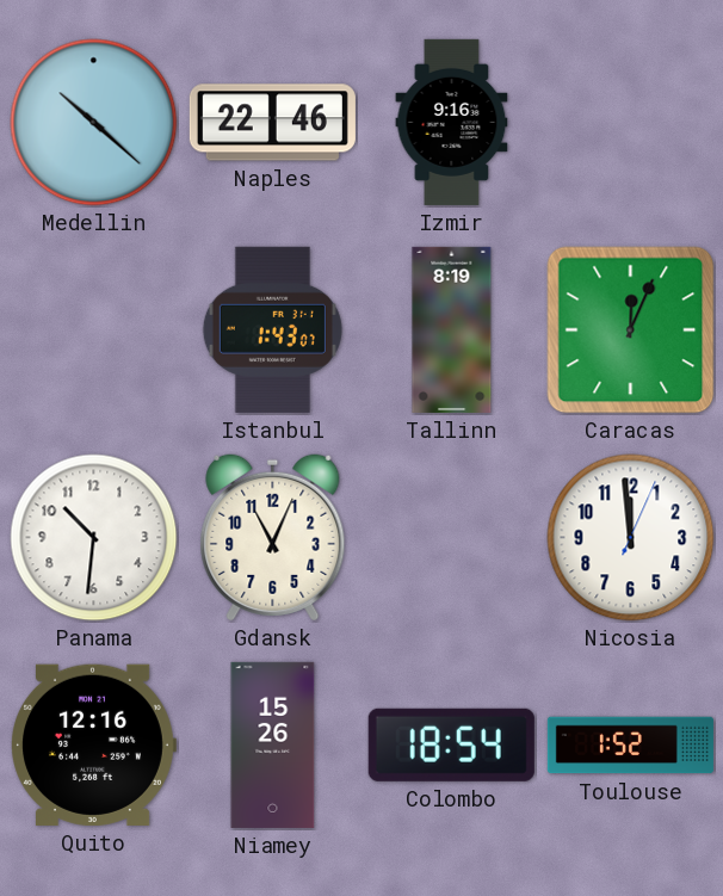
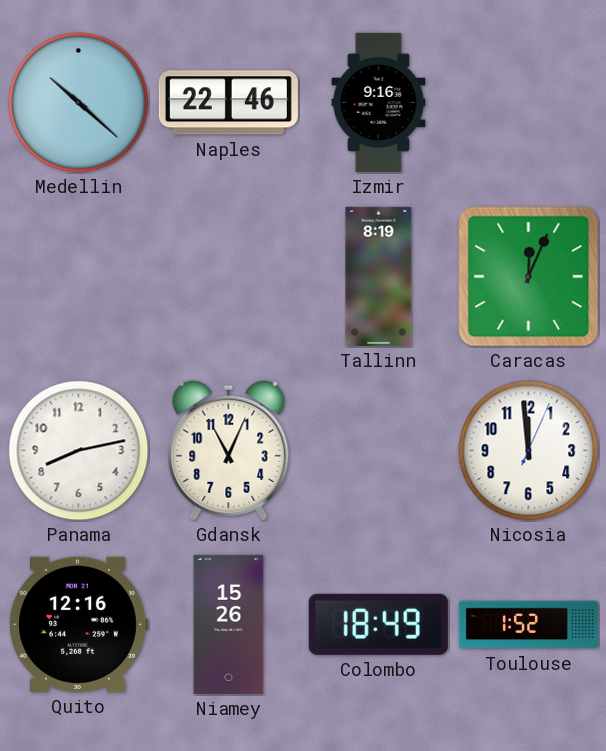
Istanbul: 1:43 -> none
Panama: 10:31 -> 8:13
Colombo: 18:54 -> 18:49
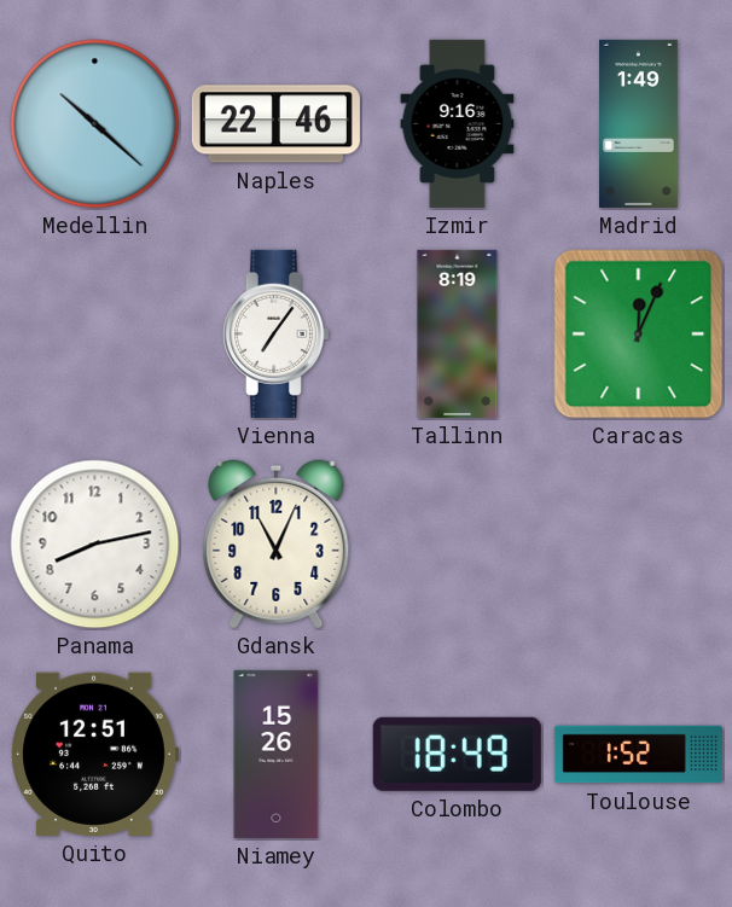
Madrid: none -> 1:49
Vienna: none -> 7:06
Nicosia: 11:59 -> none
Quito: 12:16 -> 12:51
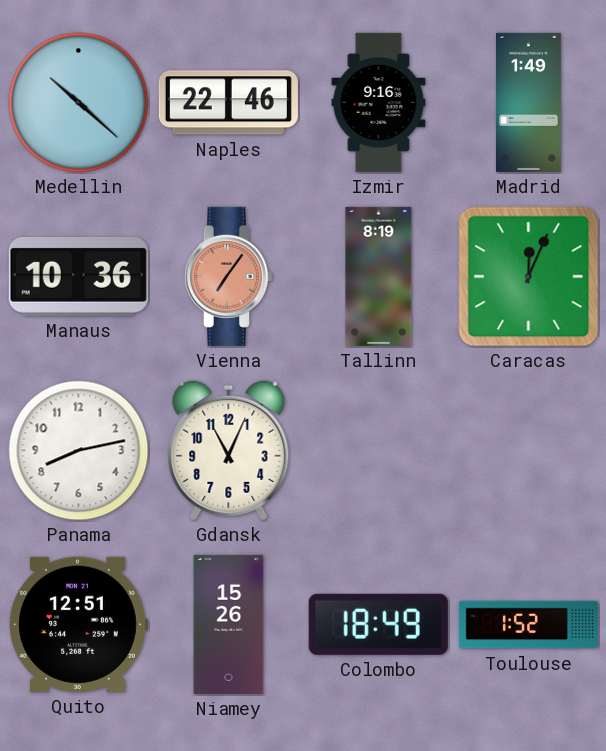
Manaus: none -> 10:36
Vienna dial: white -> salmon
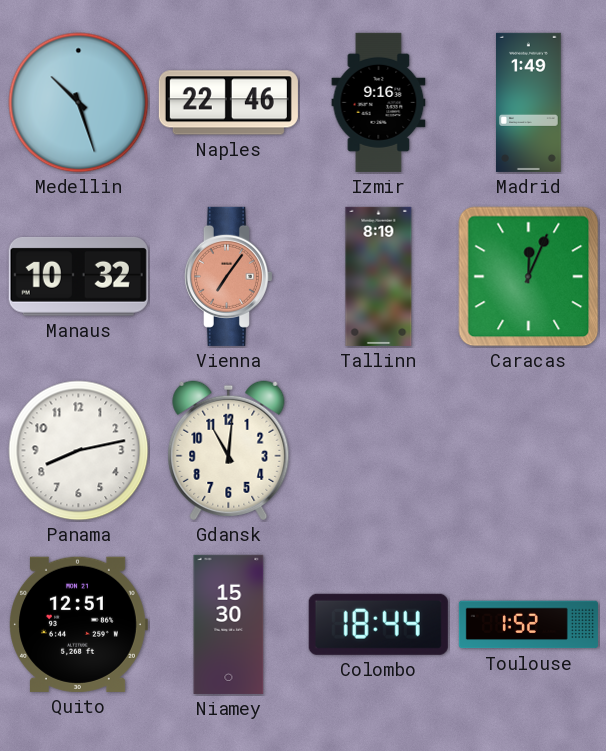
Medellin: 10:22 -> 10:27
Manaus: 10:36 -> 10:32
Gdansk: 11:04 -> 11:01
Niamey: 15:26 -> 15:30
Colombo: 18:49 -> 18:44
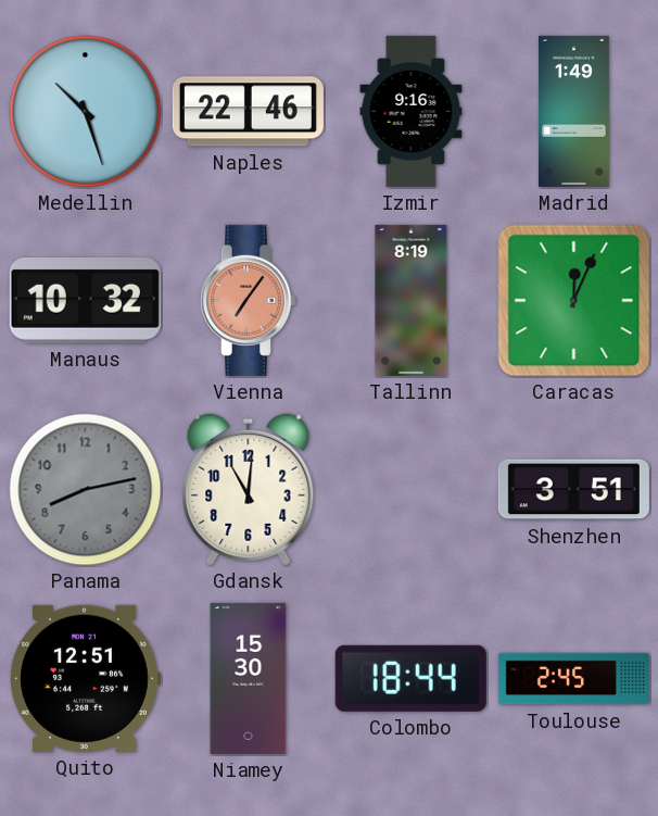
Panama dial: white -> grey
Shenzhen: none -> 3:51
Toulouse: 1:52 -> 2:45
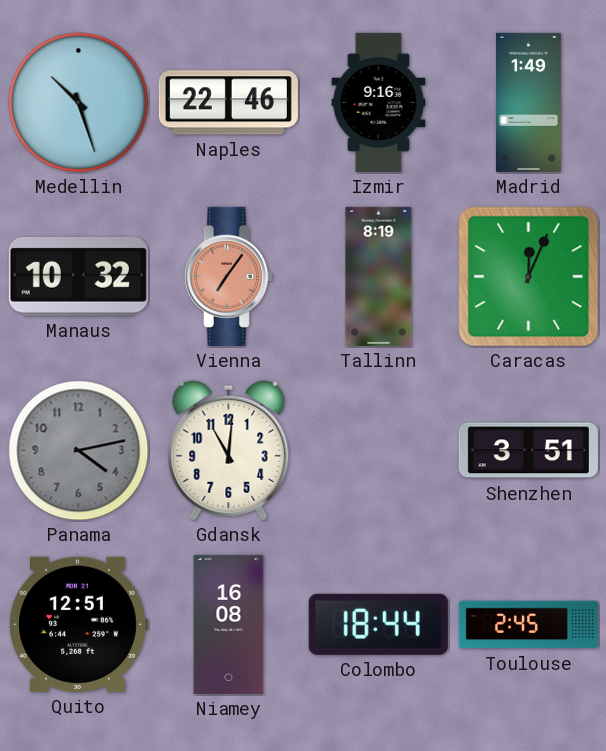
Panama: 8:13 -> 4:13
Niamey: 15:30 -> 16:08
